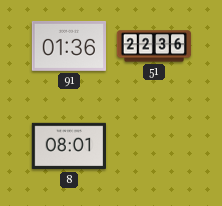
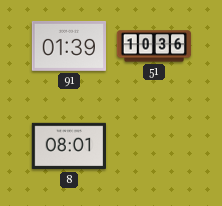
91: 01:36 -> 01:39
51: 22:36 -> 10:36
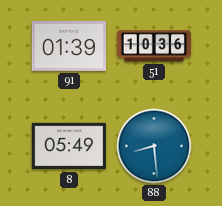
8: 08:01 -> 05:49
88: none -> 8:29
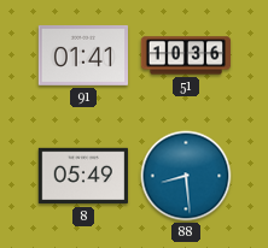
91: 01:39 -> 01:41
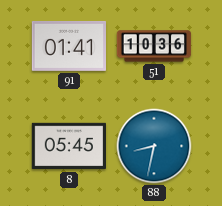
8: 05:49 -> 05:45
88: 8:29 -> 8:32
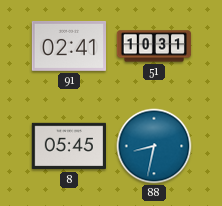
91: 01:41 -> 02:41
51: 10:36 -> 10:31
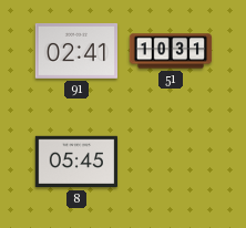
88: 8:32 -> none
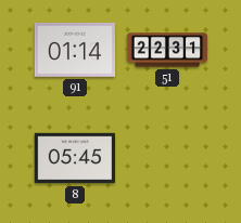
91: 02:41 -> 01:14
51: 10:31 -> 22:31
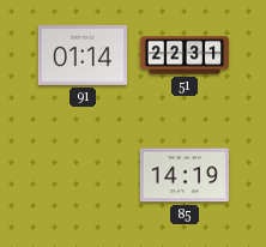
8: 05:45 -> none
85: none -> 14:19
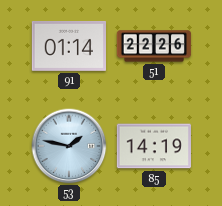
51: 22:31 -> 22:26
53: none -> 1:47
